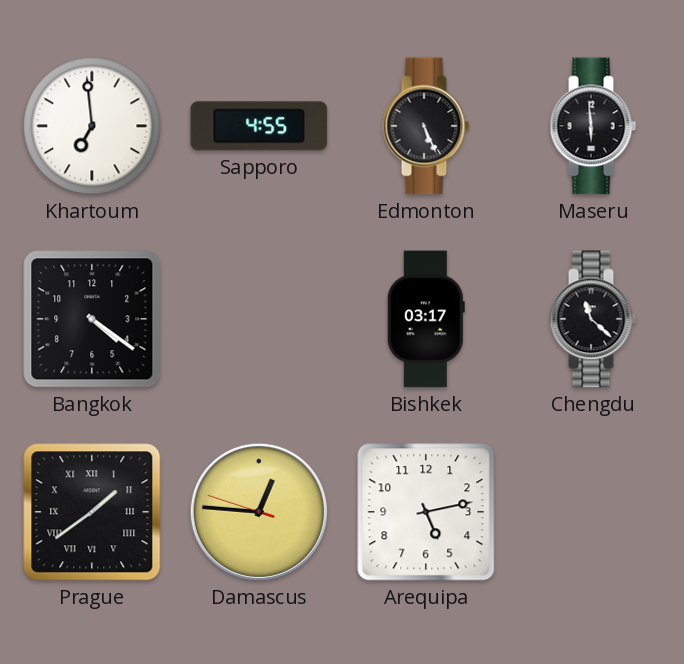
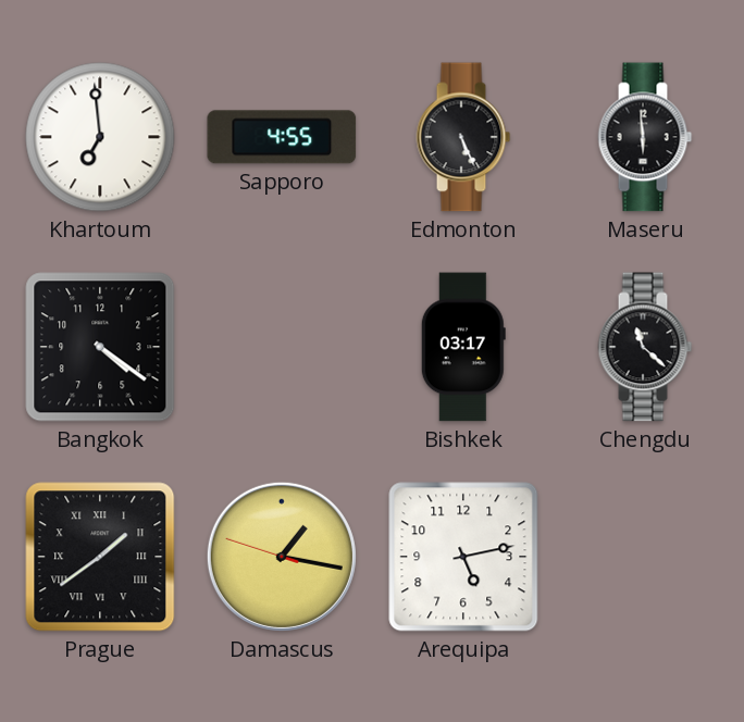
Damascus: 12:45 -> 1:16
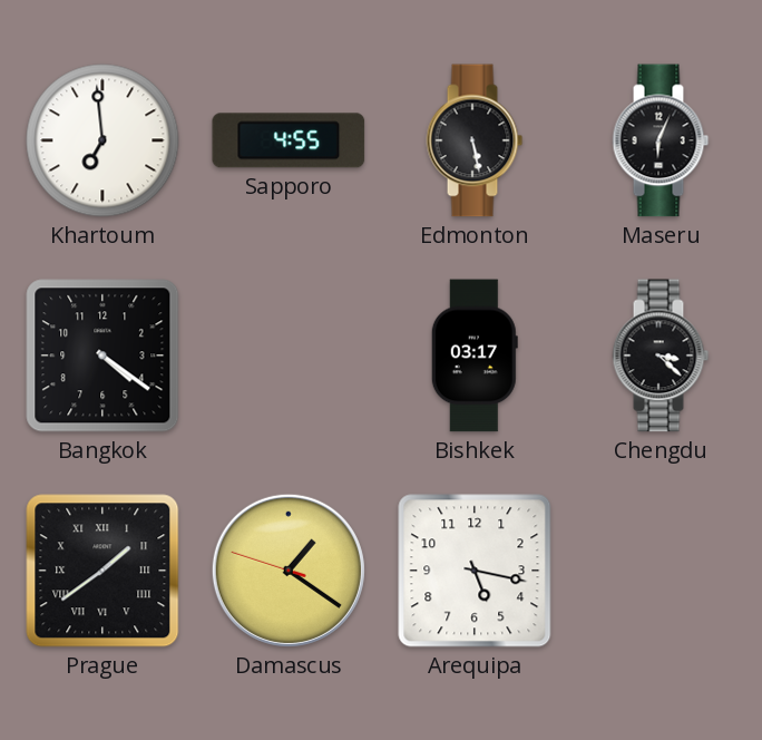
Edmonton: 5:26 -> 5:28
Maseru: 5:59 -> 6:04
Chengdu: 11:22 -> 3:22
Damascus: 1:16 -> 1:20
Arequipa: 5:13 -> 5:17
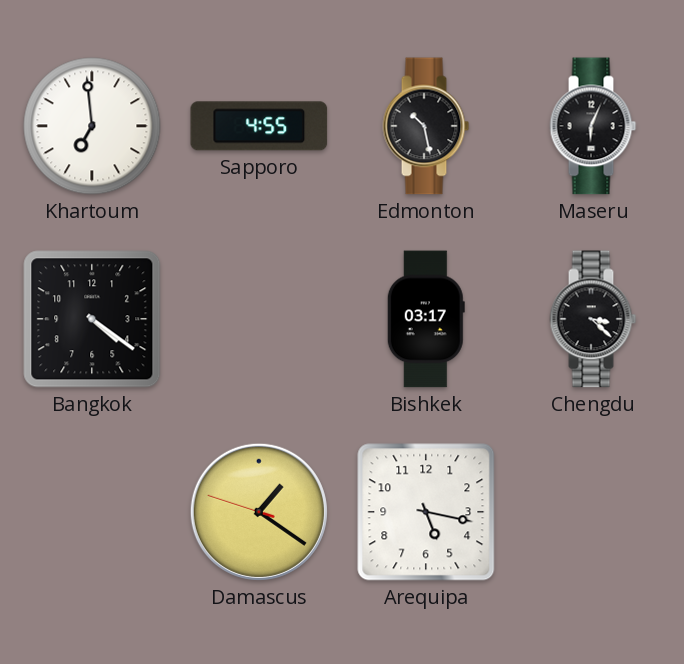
Edmonton: 5:28 -> 10:28
Prague: 1:39 -> none
